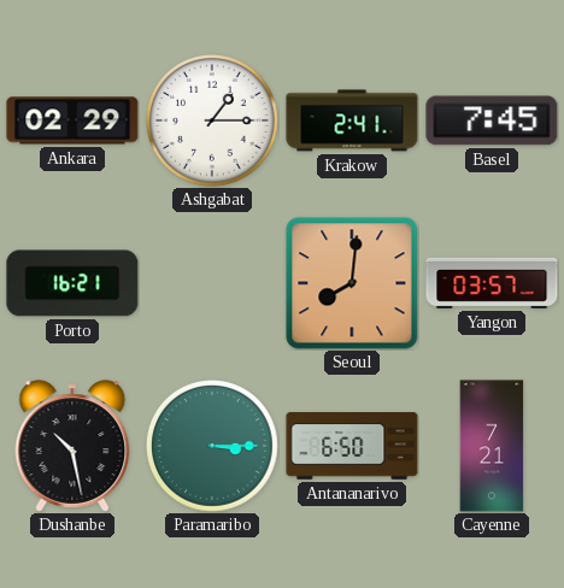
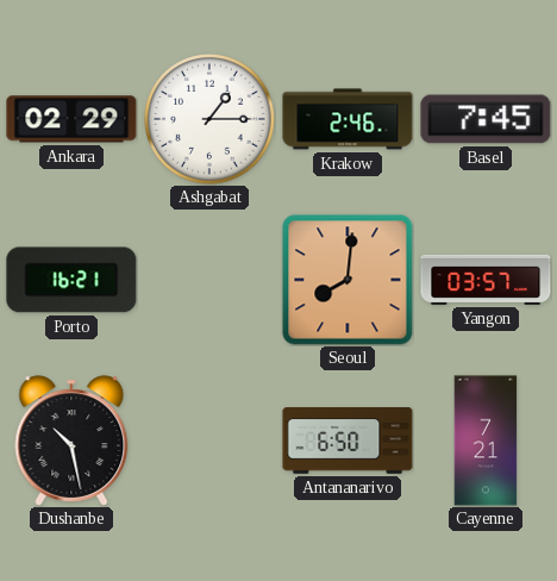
Krakow: 2:41 -> 2:46
Paramaribo: 3:15 -> none
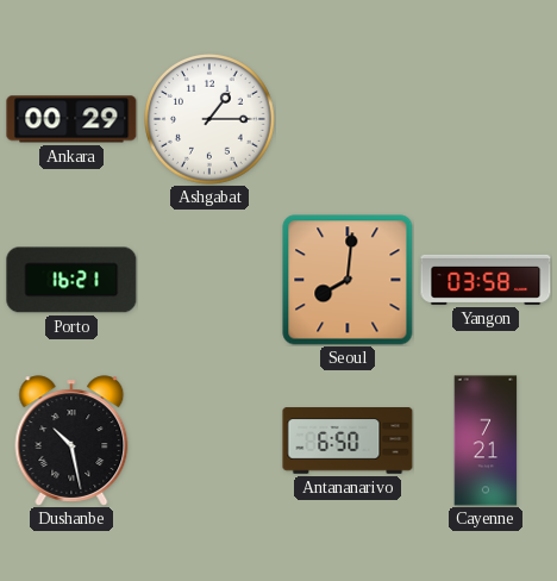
Ankara: 02:29 -> 00:29
Krakow: 2:46 -> none
Basel: 7:45 -> none
Yangon: 03:57 -> 03:58
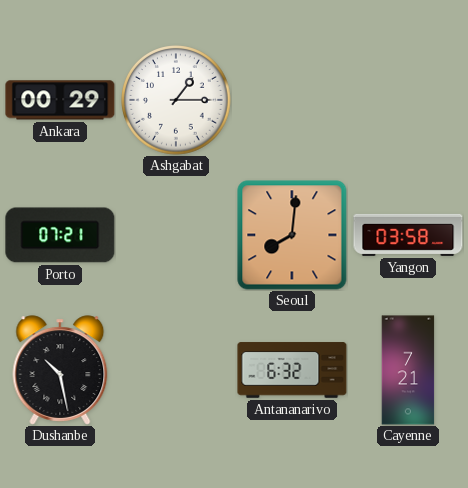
Porto: 16:21 -> 07:21
Antananarivo: 6:50 -> 6:32
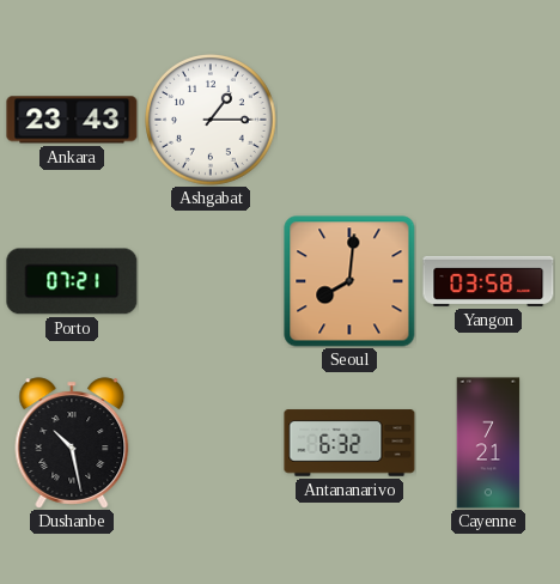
Ankara: 00:29 -> 23:43
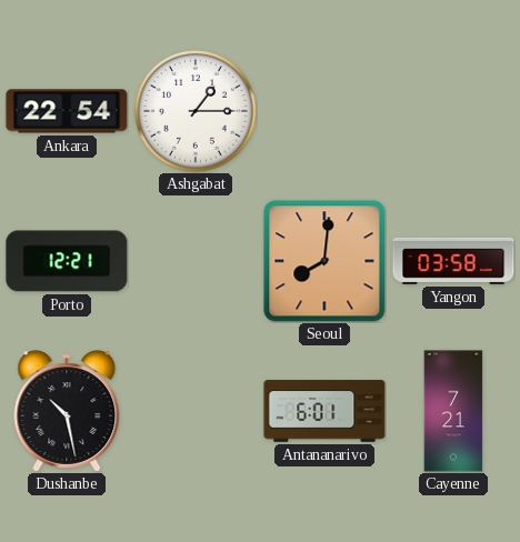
Ankara: 23:43 -> 22:54
Porto: 07:21 -> 12:21
Antananarivo: 6:32 -> 6:01
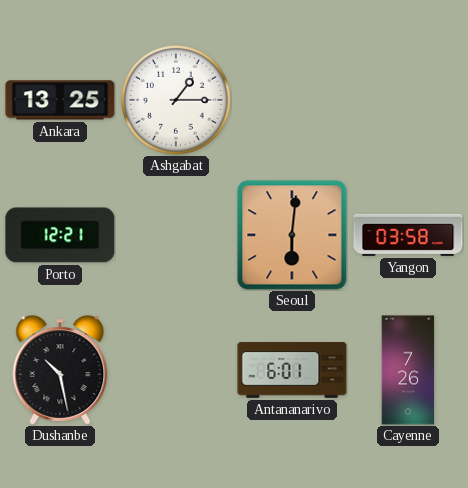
Ankara: 22:54 -> 13:25
Seoul: 8:01 -> 6:01
Cayenne: 7:21 -> 7:26
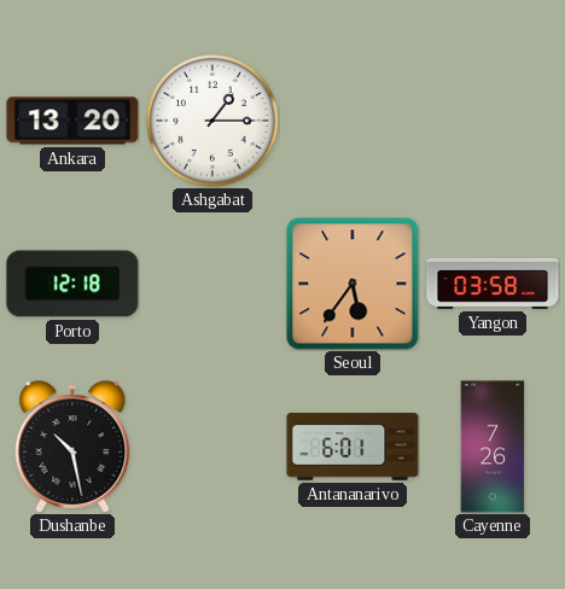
Ankara: 13:25 -> 13:20
Porto: 12:21 -> 12:18
Seoul: 6:01 -> 5:36
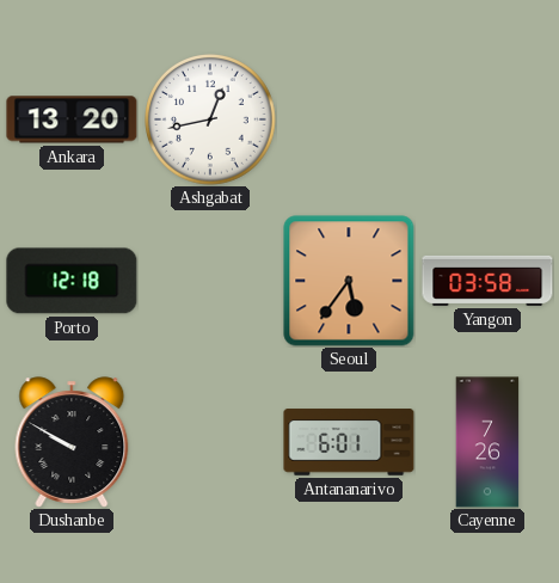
Ashgabat: 1:15 -> 12:43
Dushanbe: 10:28 -> 9:50
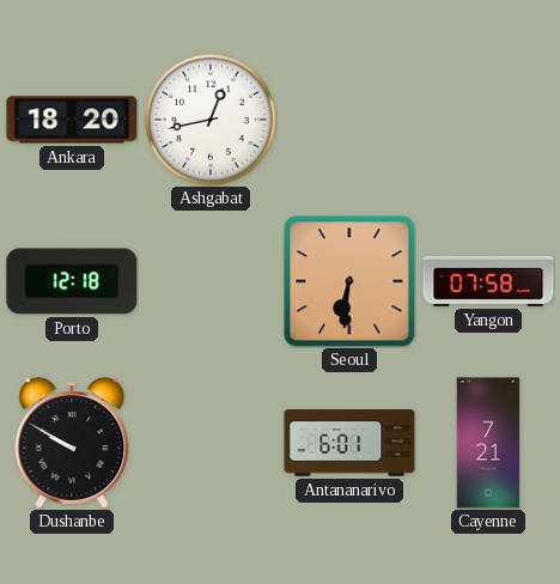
Ankara: 13:20 -> 18:20
Seoul: 5:36 -> 6:31
Yangon: 03:58 -> 07:58
Cayenne: 7:26 -> 7:21
